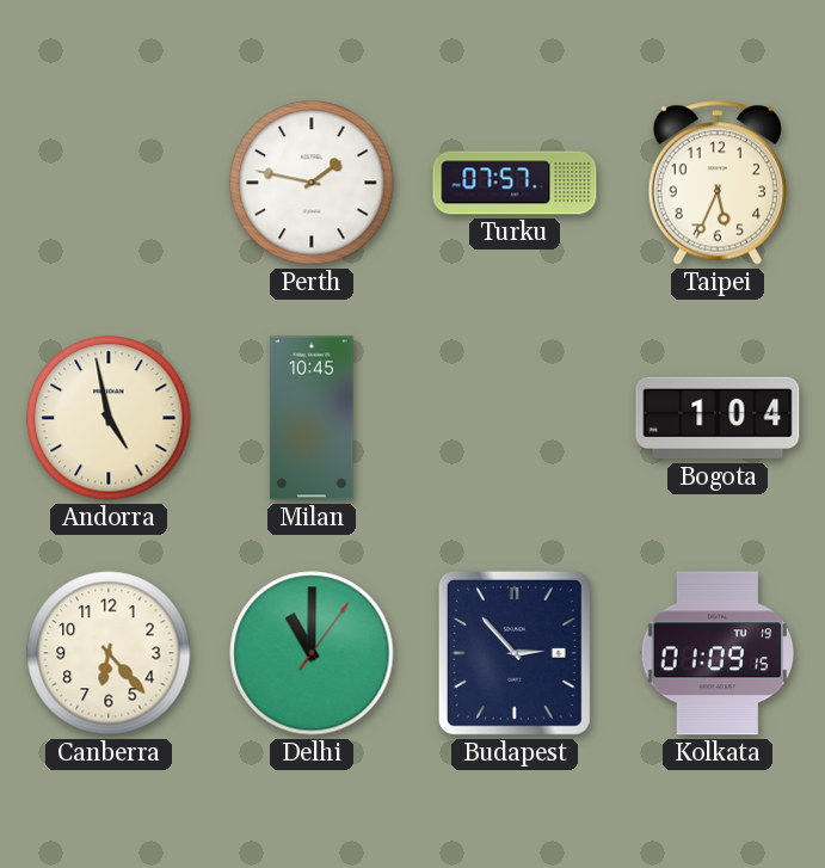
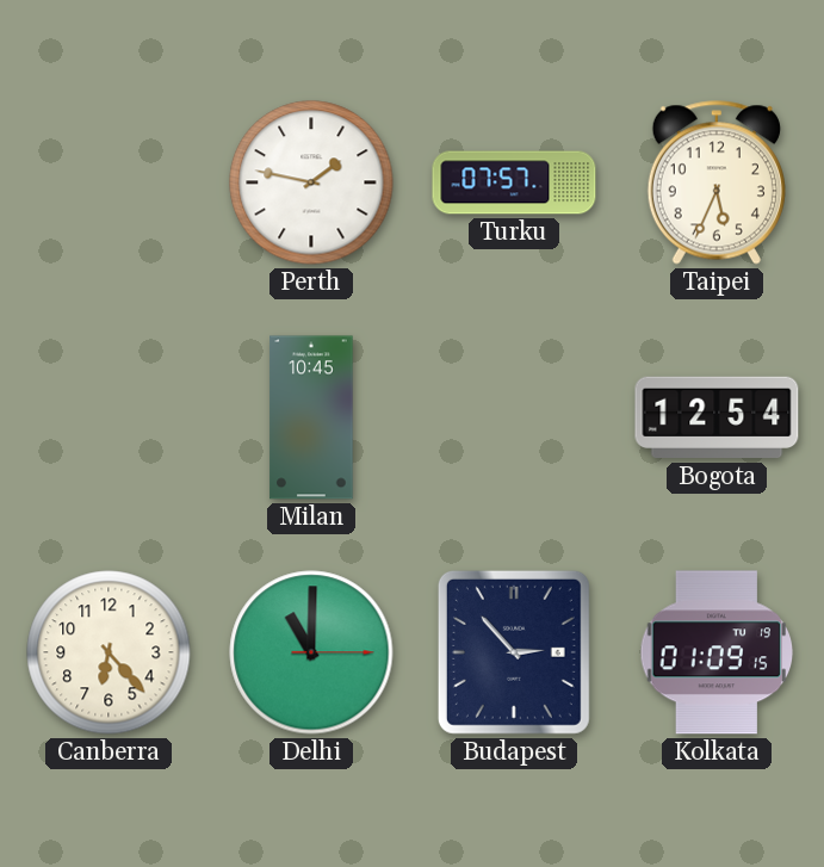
Andorra: 4:58 -> none
Bogota: 1:04 -> 12:54
Delhi: 11:00:06 -> 11:00:15
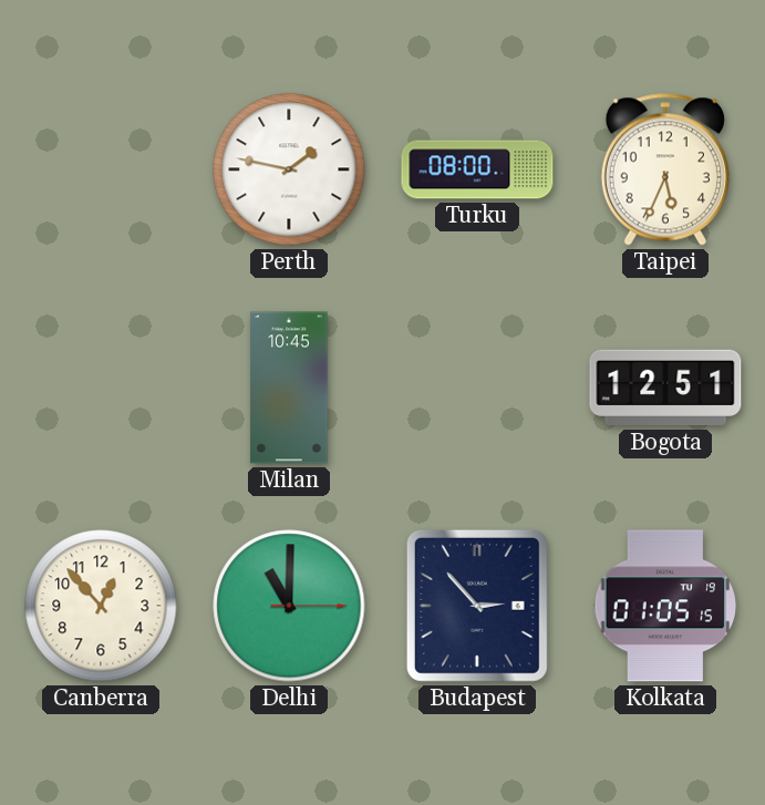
Turku: 07:57 -> 08:00
Bogota: 12:54 -> 12:51
Canberra: 6:23 -> 12:53
Kolkata: 01:09 -> 01:05
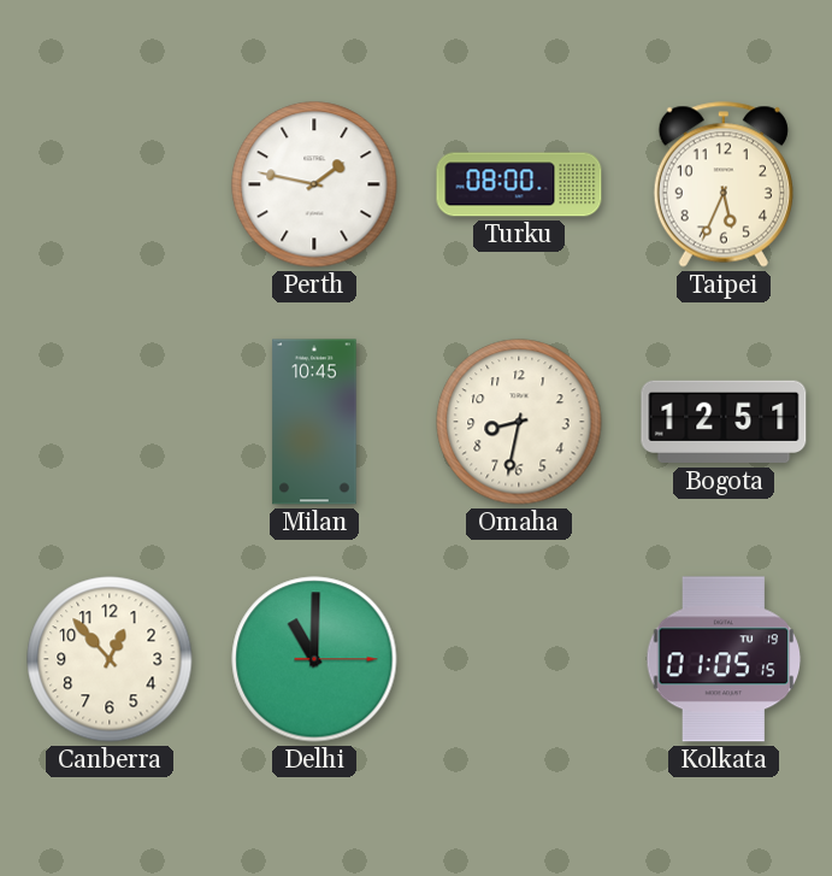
Omaha: none -> 8:32
Budapest: 2:53 -> none
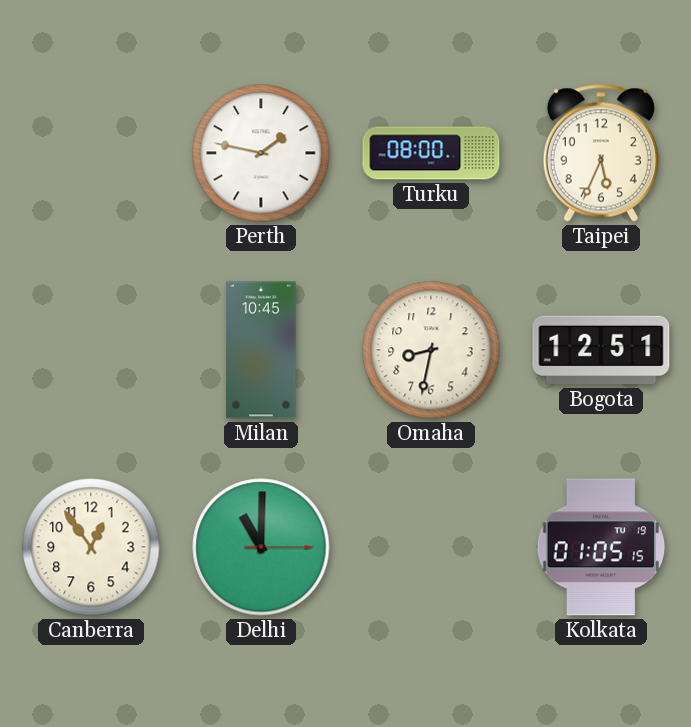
Canberra: 12:53 -> 12:54
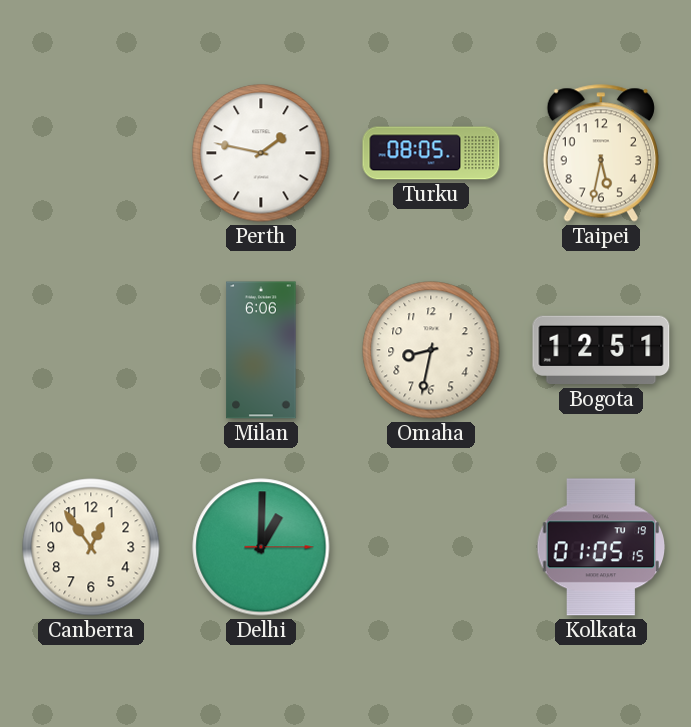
Turku: 08:00 -> 08:05
Taipei: 5:34 -> 5:32
Milan: 10:45 -> 6:06
Delhi: 11:00 -> 1:00
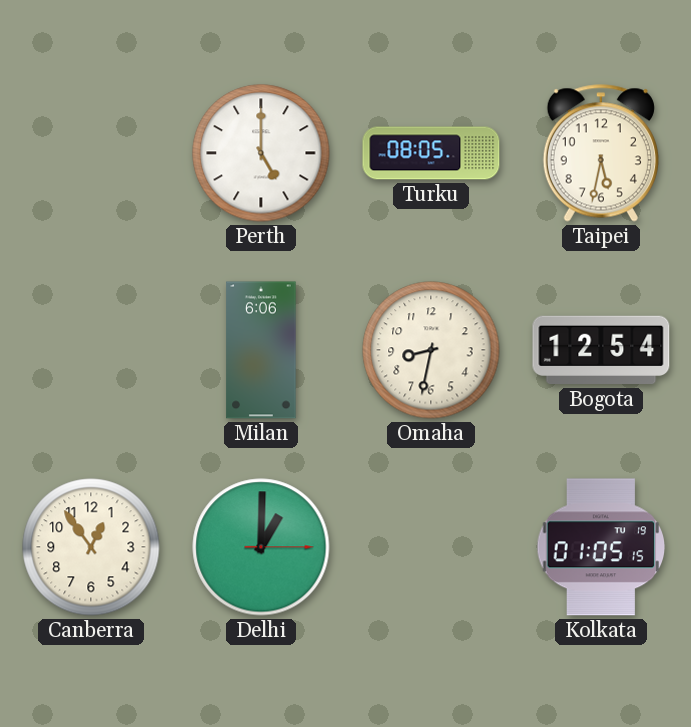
Perth: 1:47 -> 5:00
Bogota: 12:51 -> 12:54
